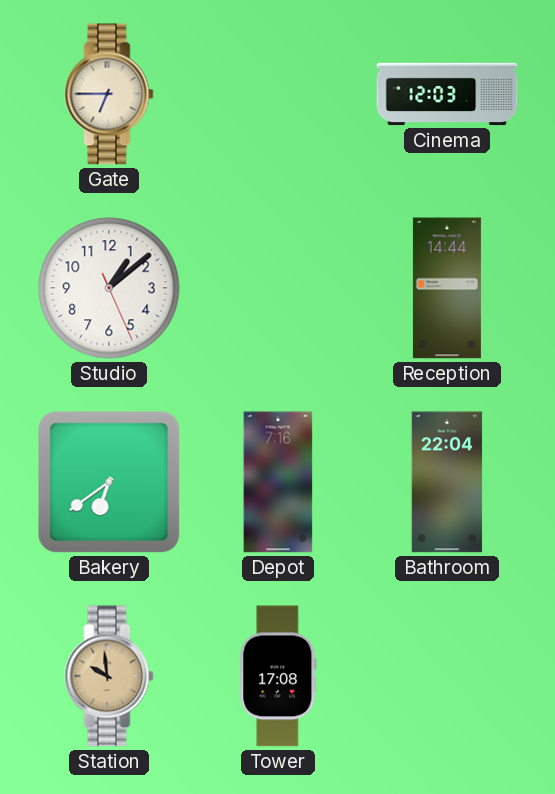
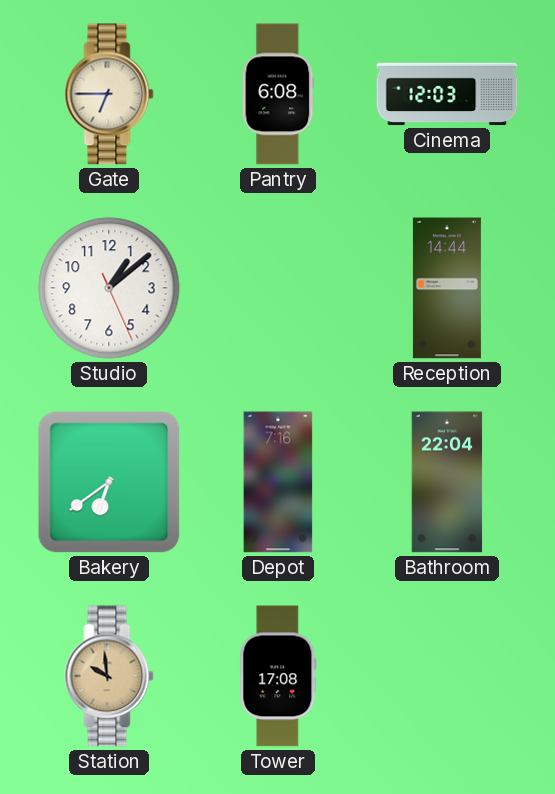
Pantry: none -> 6:08
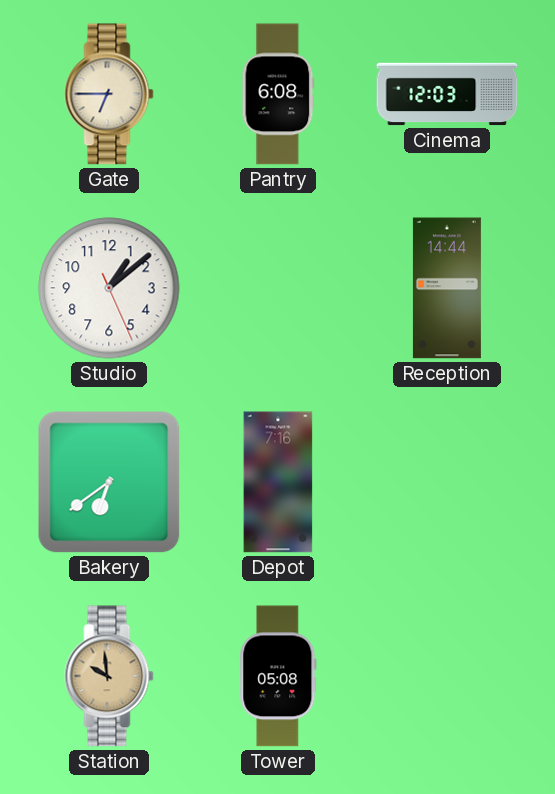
Bathroom: 22:04 -> none
Tower: 17:08 -> 05:08
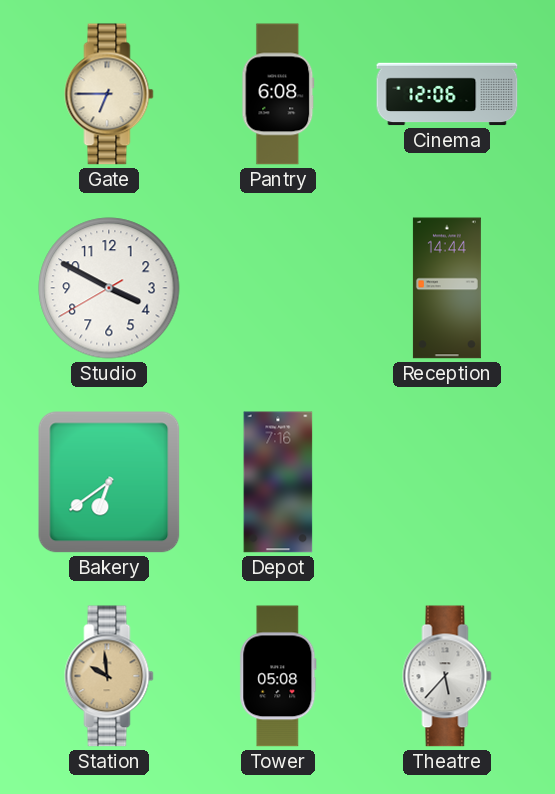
Cinema: 12:03 -> 12:06
Studio: 1:08 -> 3:49
Theatre: none -> 5:37
